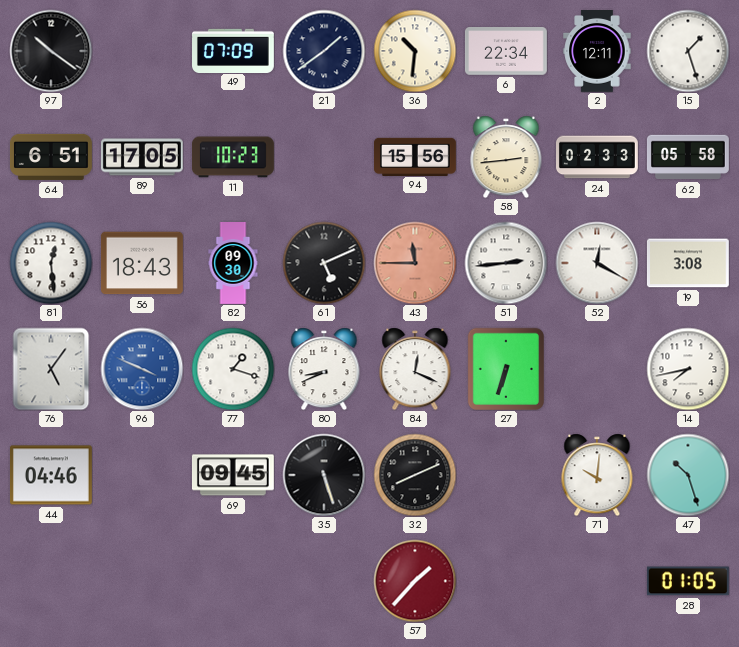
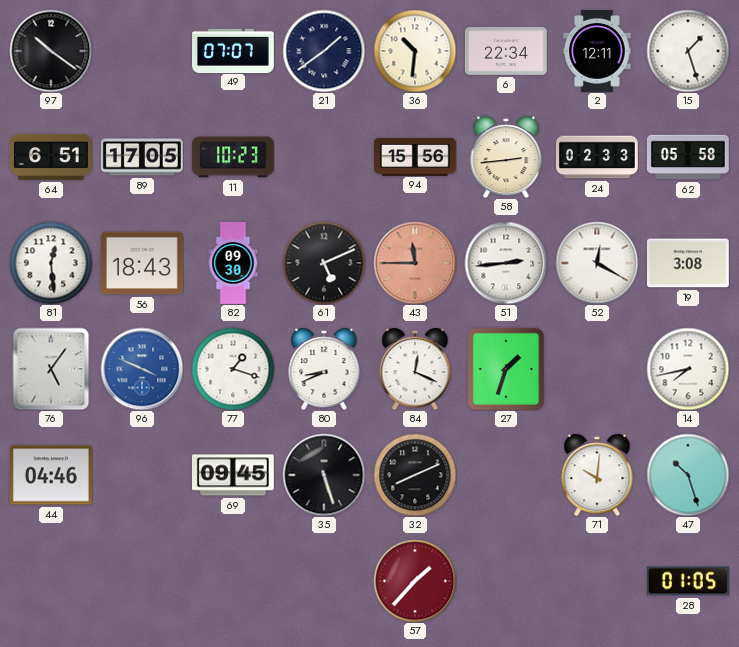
49: 07:09 -> 07:07
27: 6:33 -> 1:33
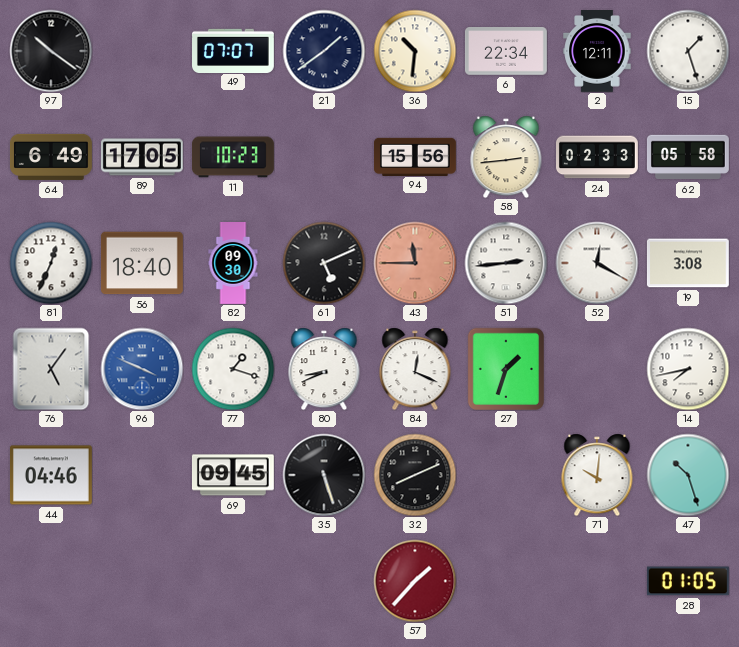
64: 6:51 -> 6:49
81: 12:29 -> 12:34
56: 18:43 -> 18:40
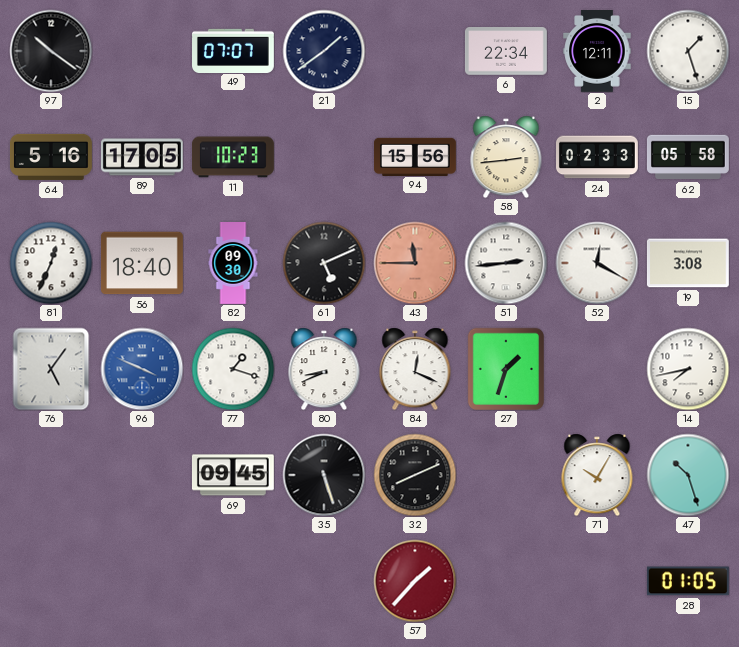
36: 10:31 -> none
64: 6:49 -> 5:16
44: 04:46 -> none
71: 10:01 -> 10:05
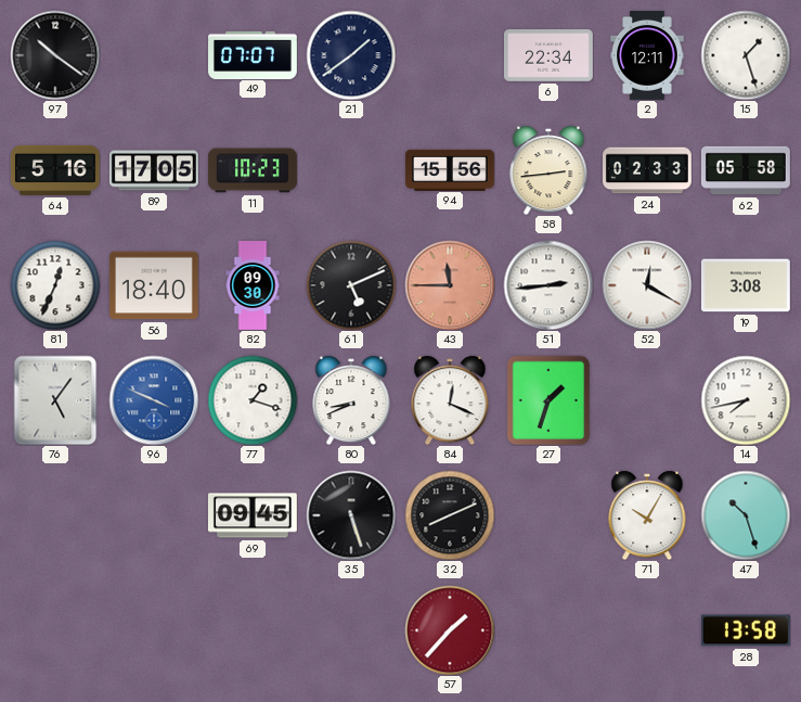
28: 01:05 -> 13:58
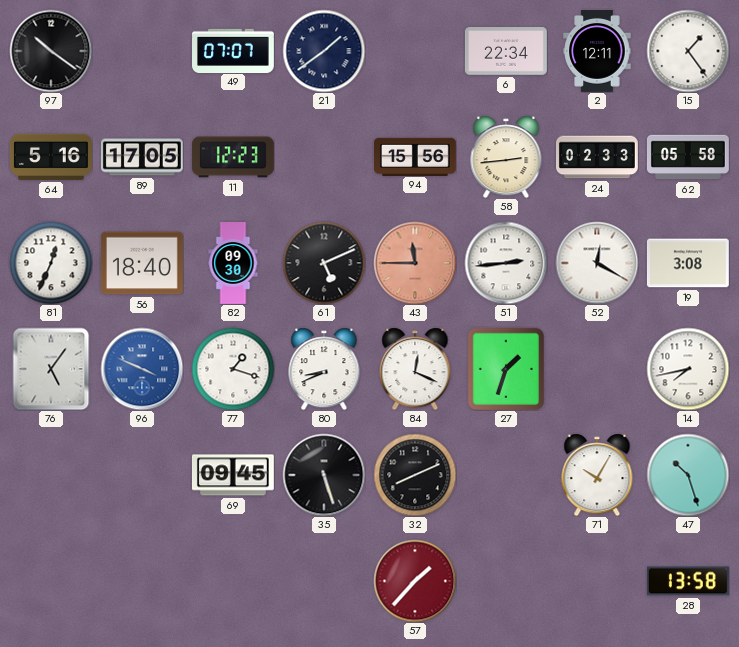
15: 1:27 -> 1:24
11: 10:23 -> 12:23
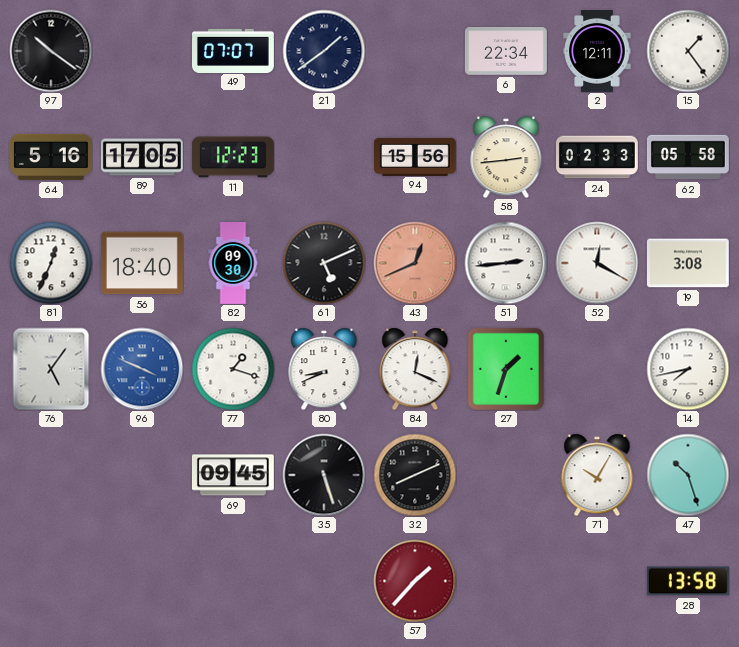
43: 11:45 -> 12:41
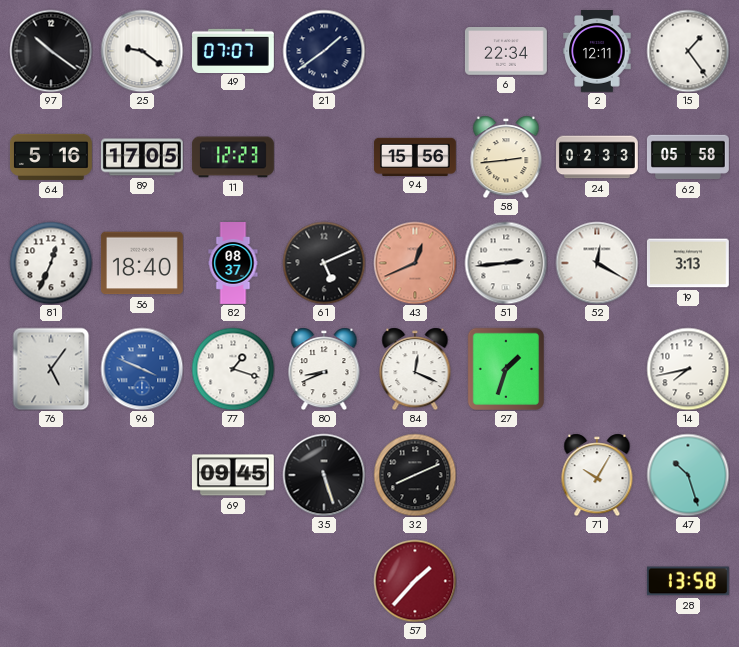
25: none -> 9:21
82: 09:30 -> 08:37
19: 3:08 -> 3:13
